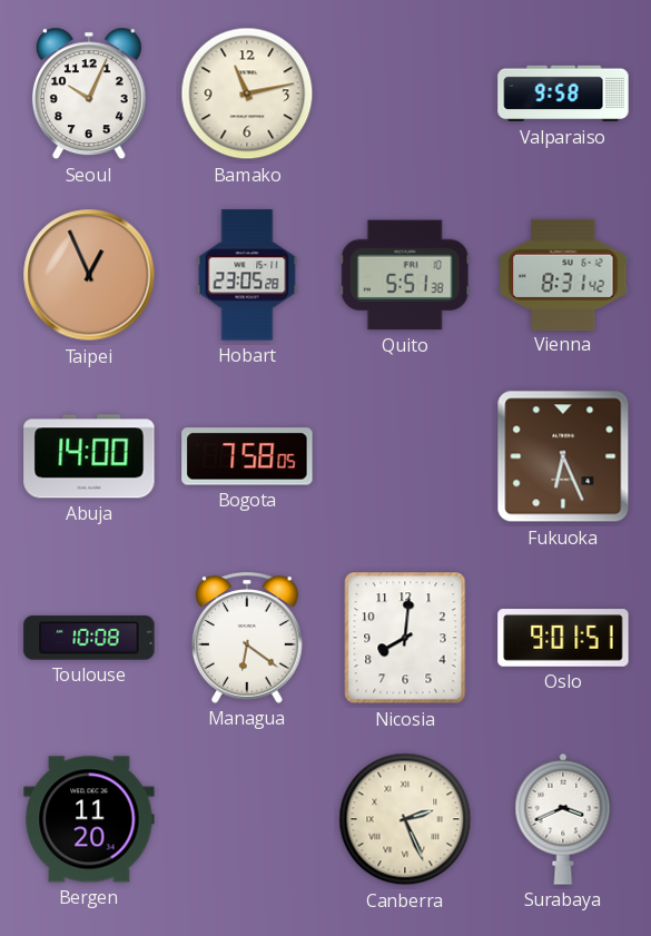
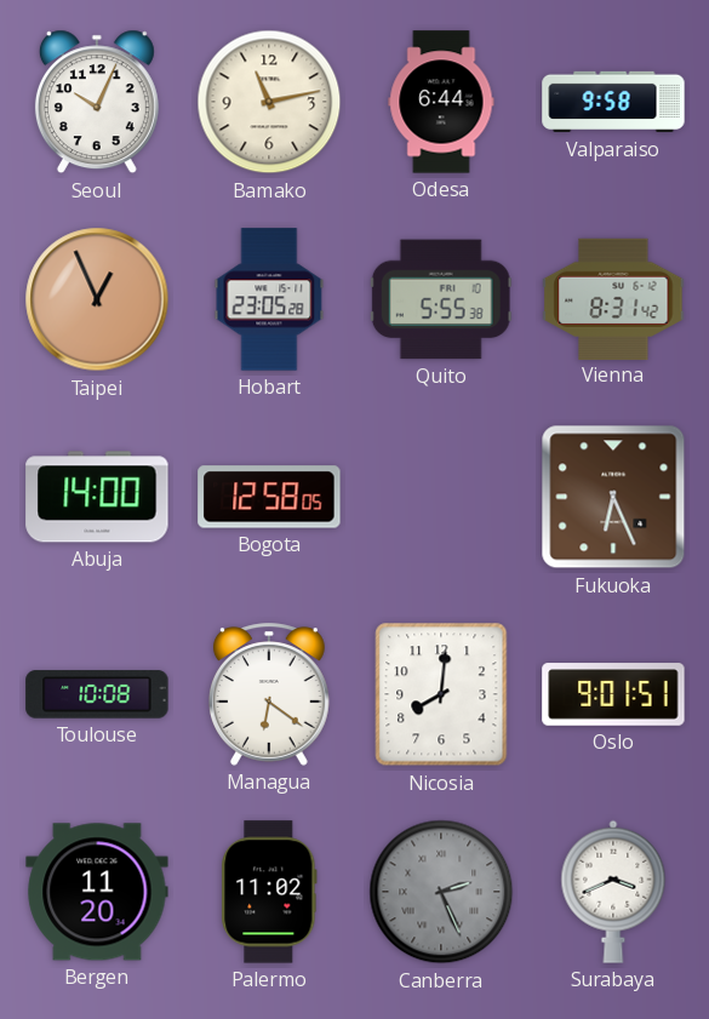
Odesa: none -> 6:44
Quito: 5:51 -> 5:55
Bogota: 7:58 -> 12:58
Palermo: none -> 11:02
Canberra dial: cream -> grey
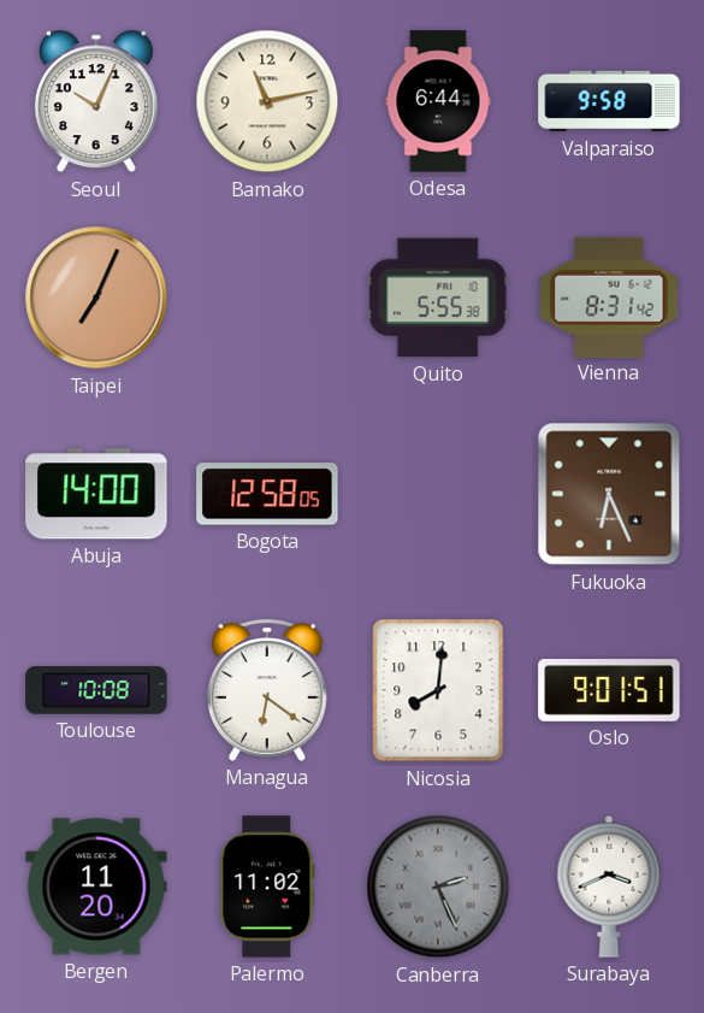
Taipei: 12:56 -> 7:04
Hobart: 23:05 -> none
